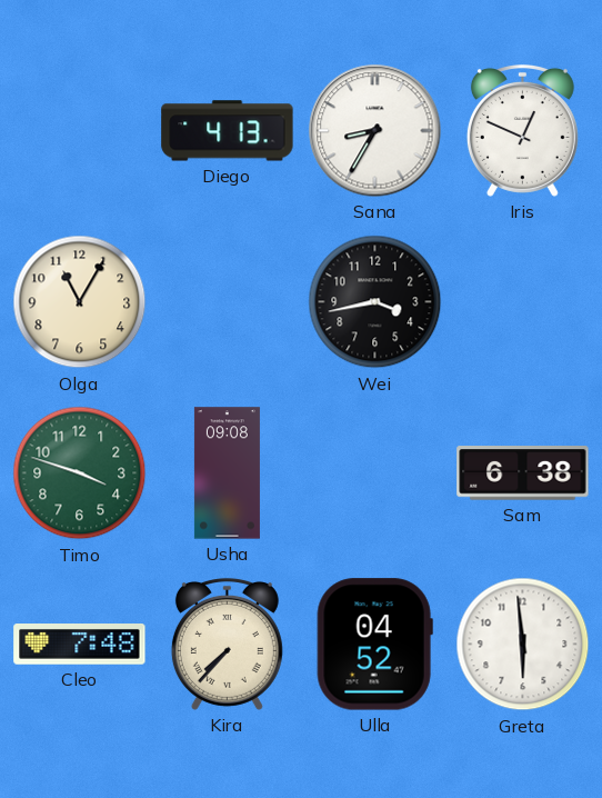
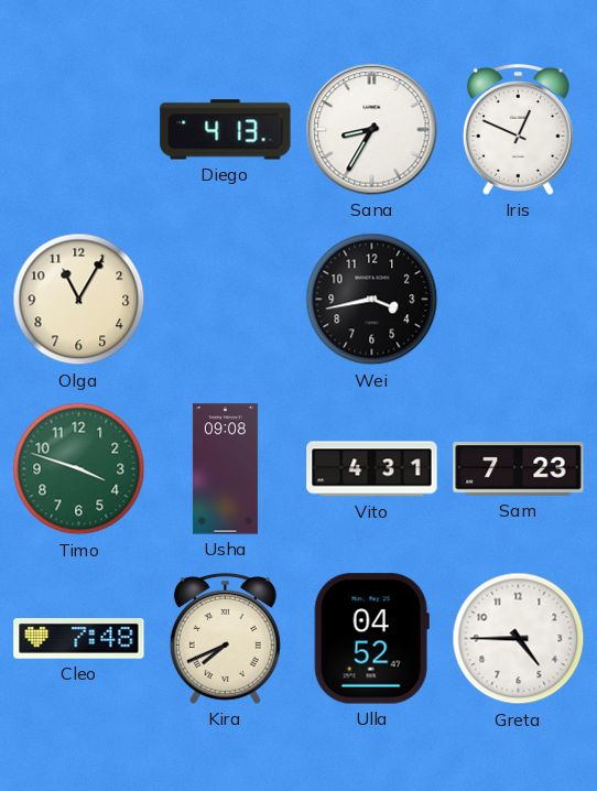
Vito: none -> 4:31
Sam: 6:38 -> 7:23
Kira: 7:37 -> 7:41
Greta: 5:59 -> 4:45
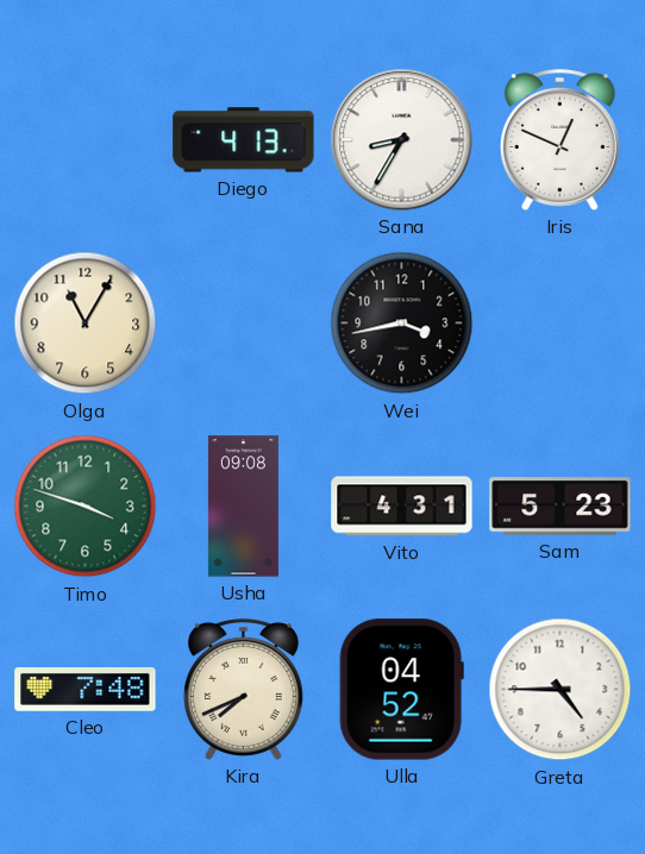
Sam: 7:23 -> 5:23
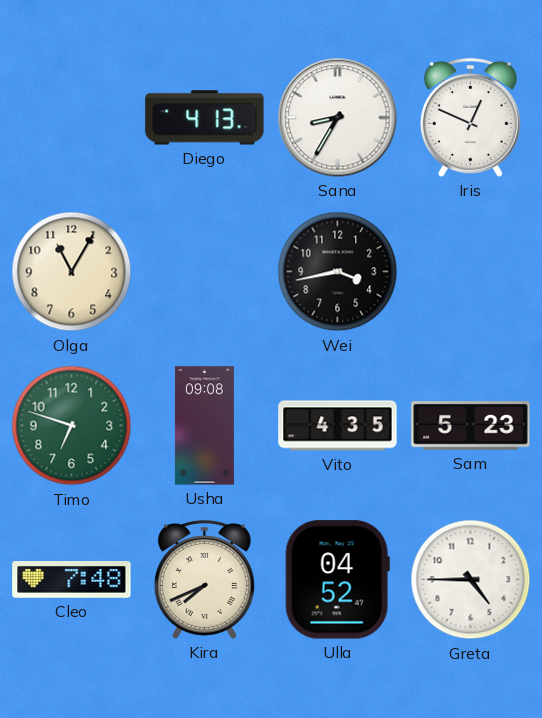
Timo: 3:48 -> 6:48
Vito: 4:31 -> 4:35
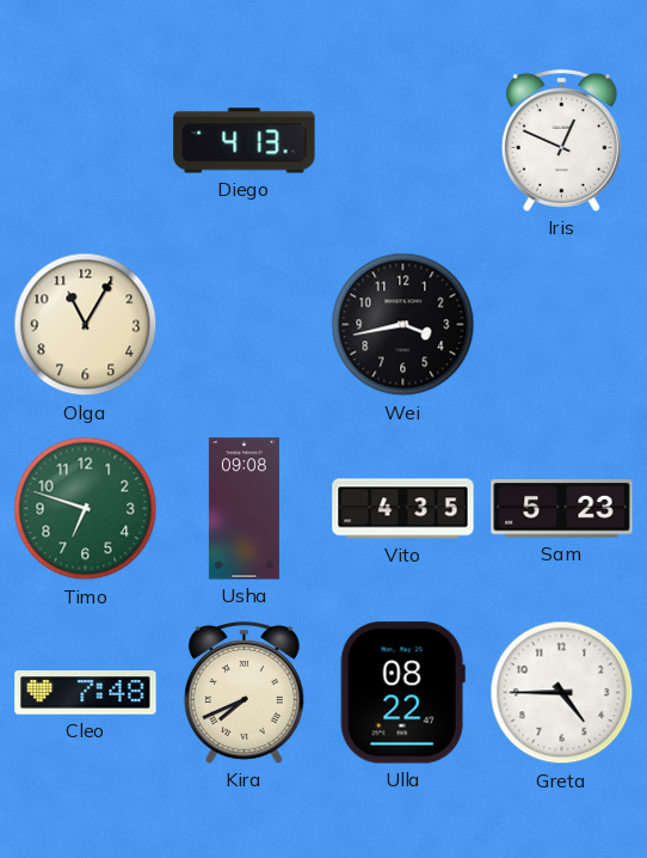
Sana: 8:35 -> none
Ulla: 04:52 -> 08:22
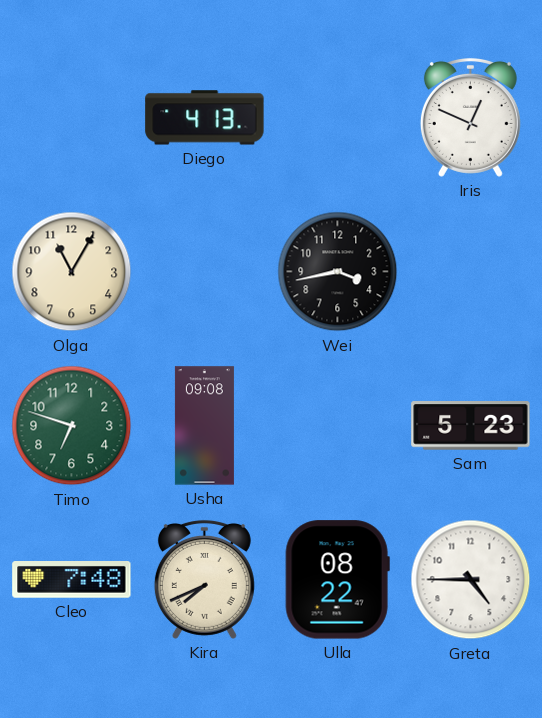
Vito: 4:35 -> none
